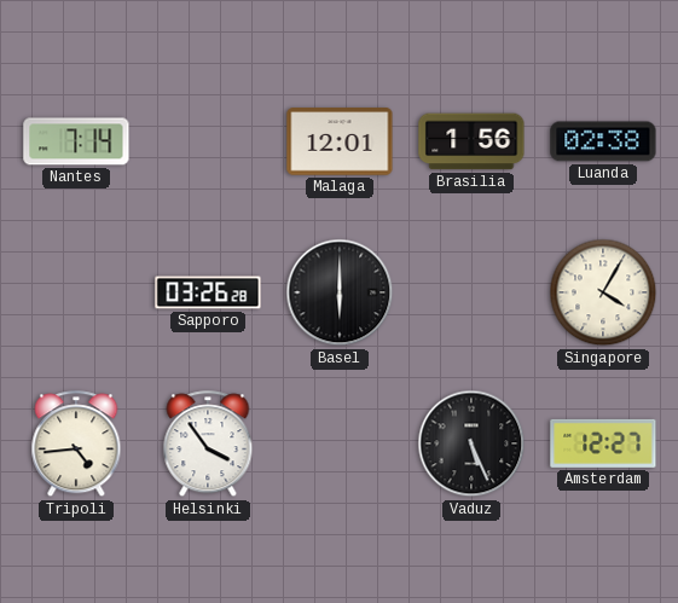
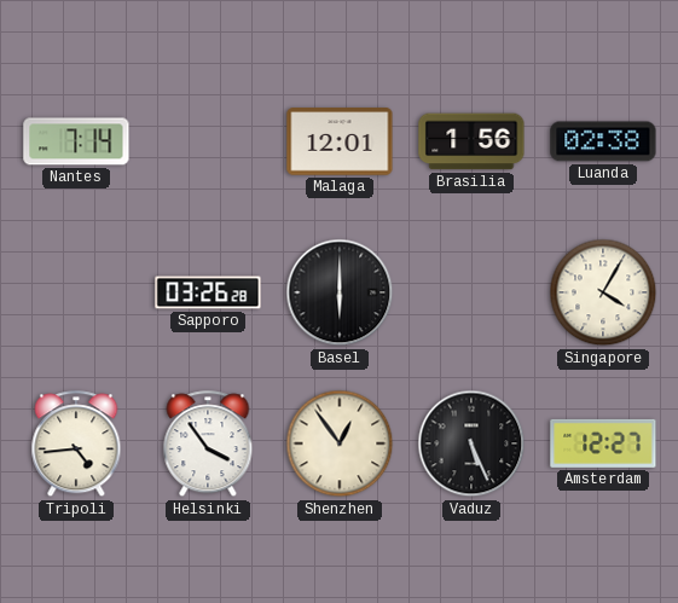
Shenzhen: none -> 12:54
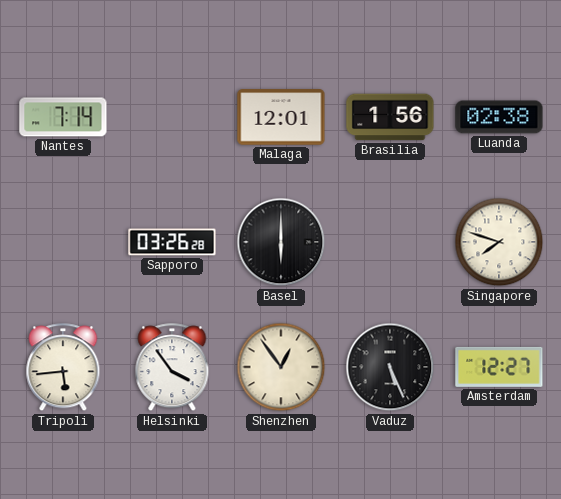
Singapore: 4:05 -> 7:48
Tripoli: 4:44 -> 5:44
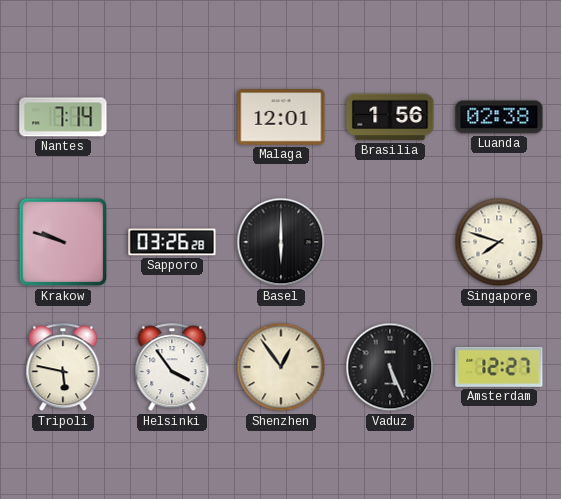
Krakow: none -> 9:48
Tripoli: 5:44 -> 5:47
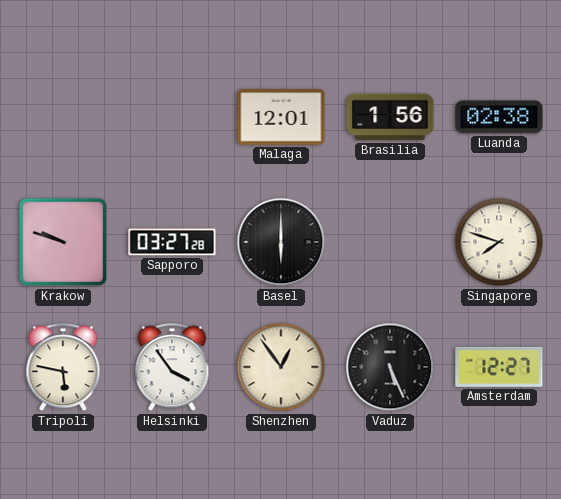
Nantes: 7:14 -> none
Sapporo: 03:26 -> 03:27
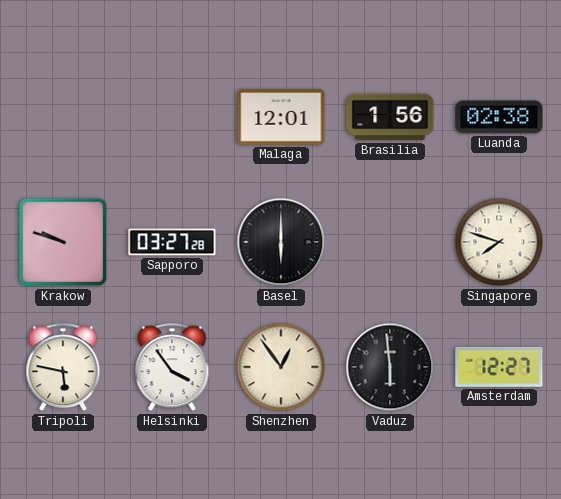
Vaduz: 5:26 -> 5:59
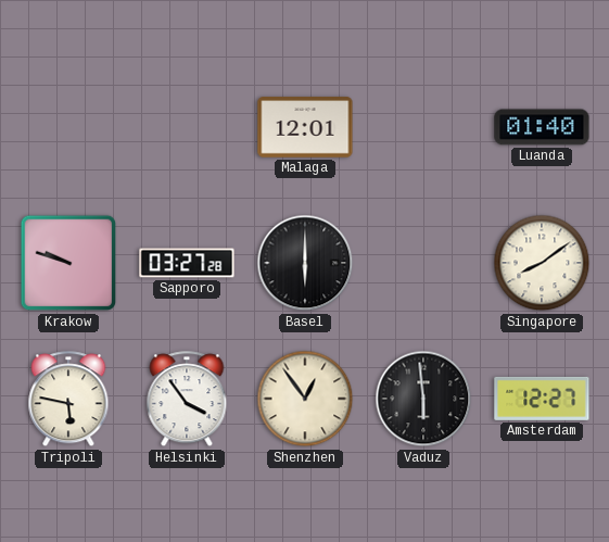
Brasilia: 1:56 -> none
Luanda: 02:38 -> 01:40
Singapore: 7:48 -> 8:09
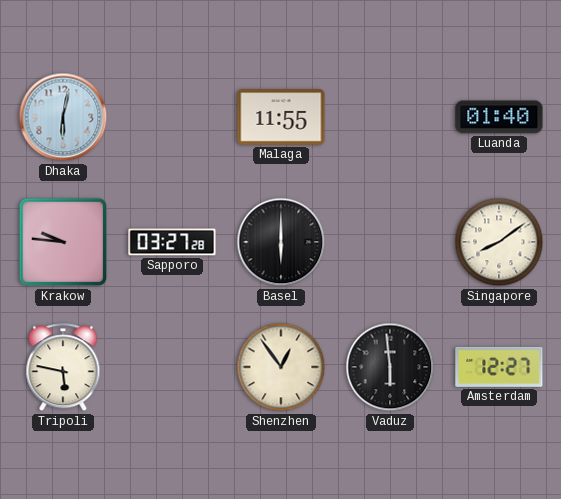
Dhaka: none -> 6:02
Malaga: 12:01 -> 11:55
Krakow: 9:48 -> 9:46
Helsinki: 3:54 -> none
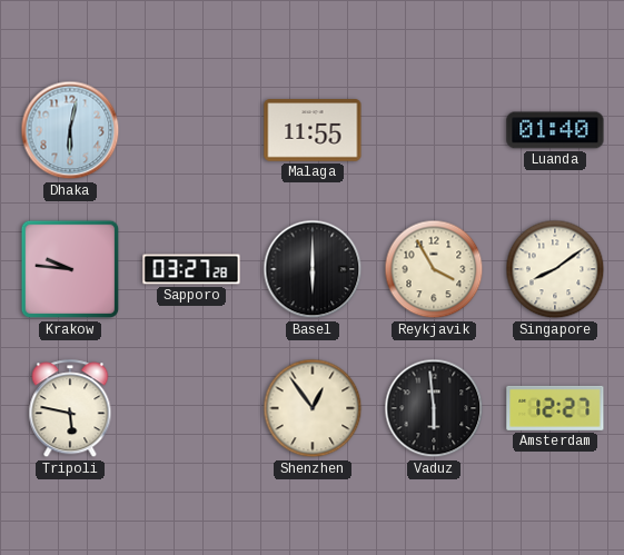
Reykjavik: none -> 3:55
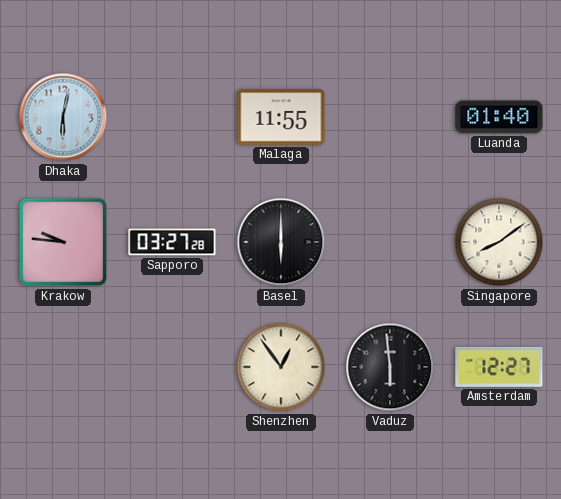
Reykjavik: 3:55 -> none
Tripoli: 5:47 -> none
